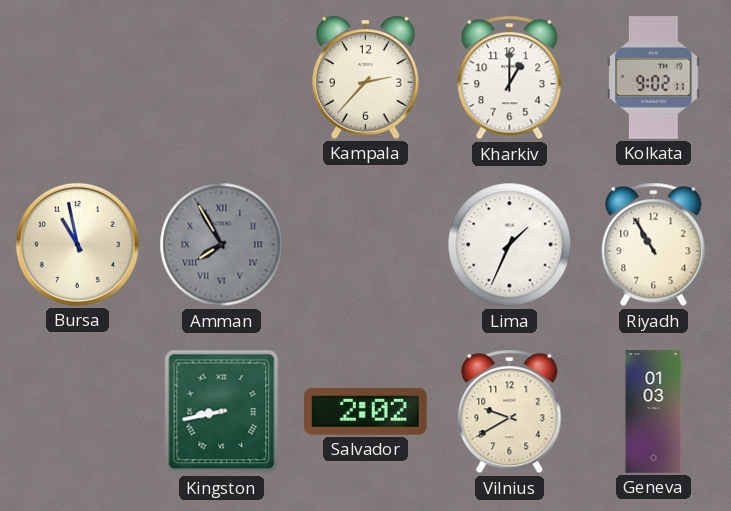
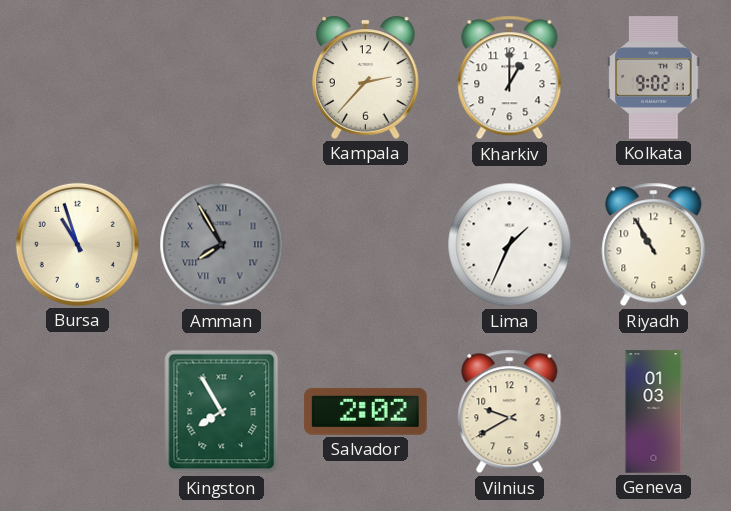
Bursa: 10:58 -> 10:57
Kingston: 8:43 -> 7:55
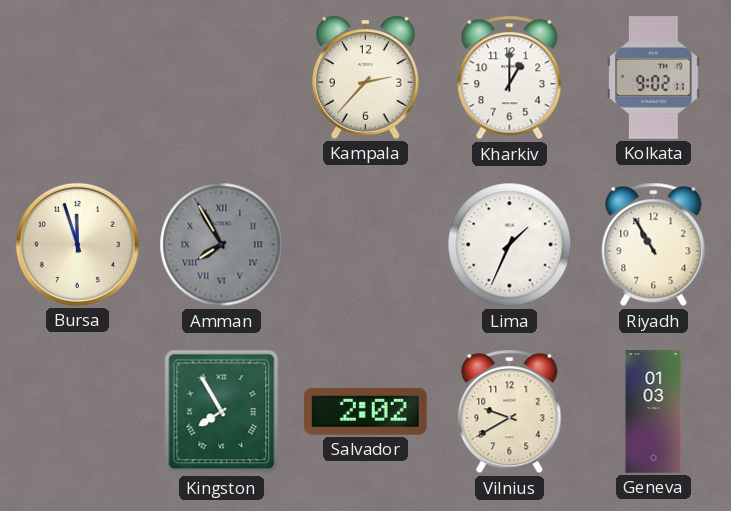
Bursa: 10:57 -> 11:57
